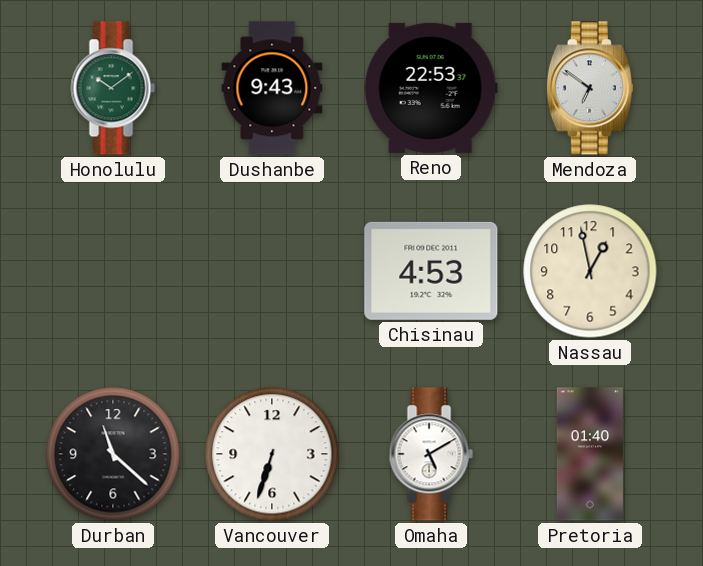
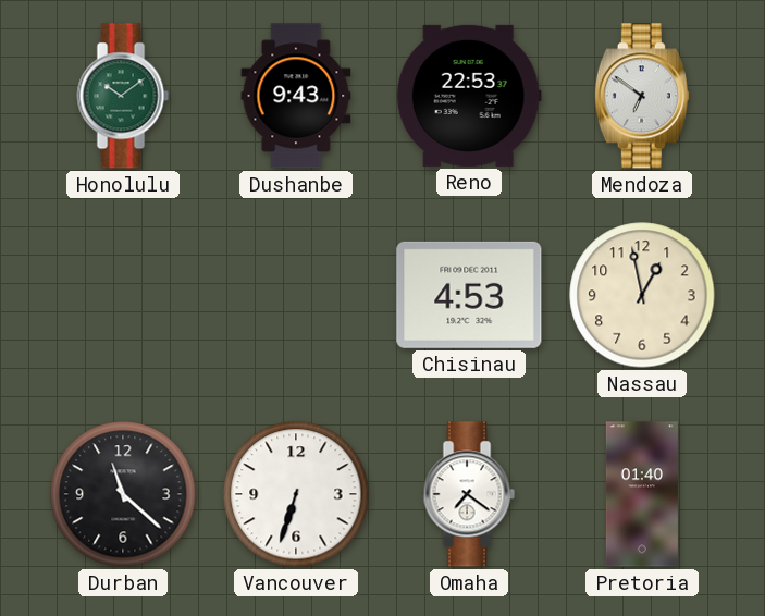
Omaha: 5:10 -> 7:21
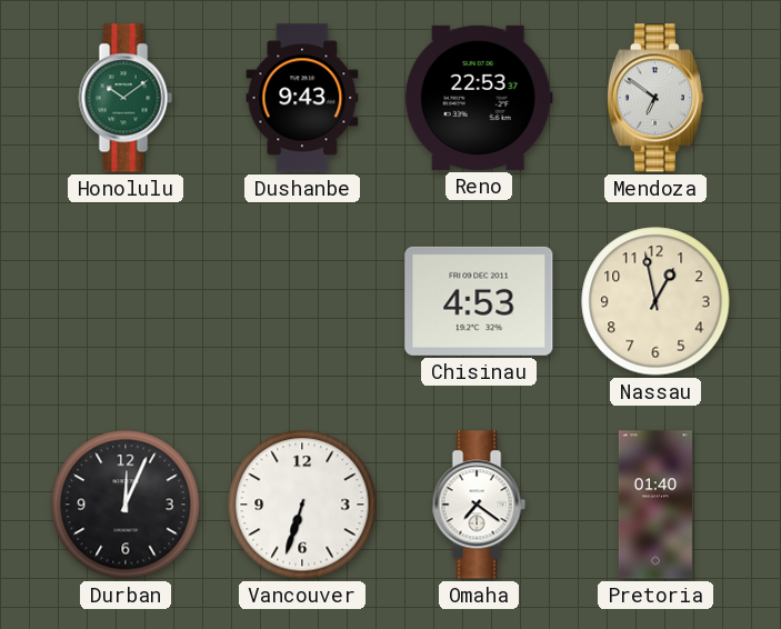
Durban: 11:22 -> 12:04
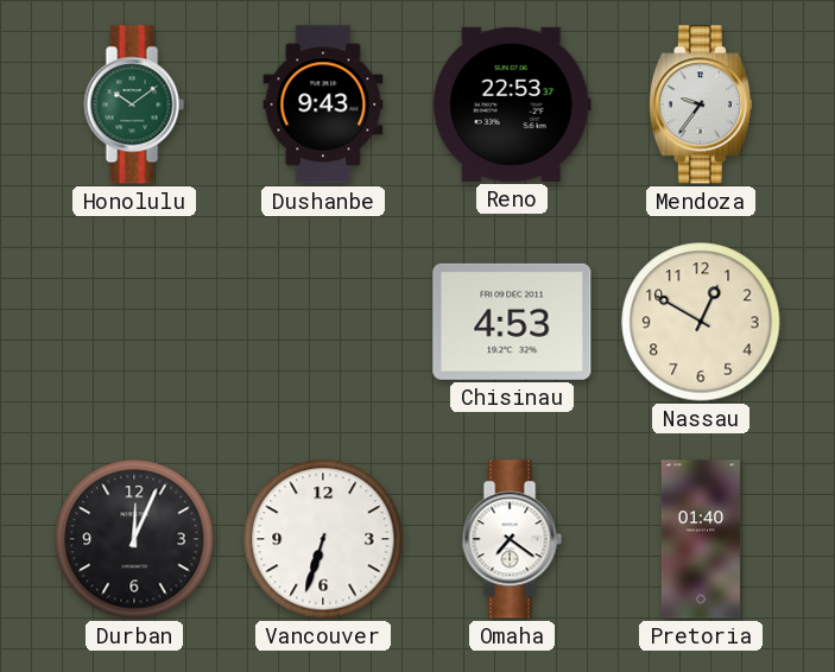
Mendoza: 6:51 -> 9:36
Nassau: 12:58 -> 12:50
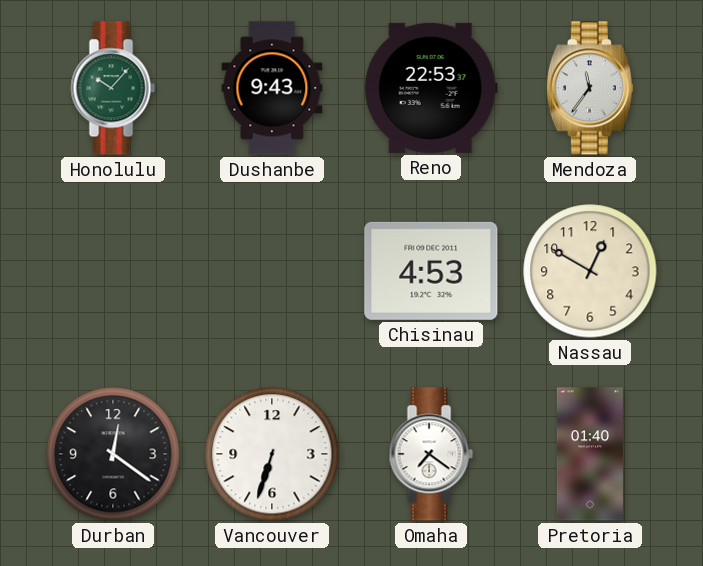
Honolulu: 10:09 -> 10:07
Mendoza: 9:36 -> 11:36
Durban: 12:04 -> 12:21
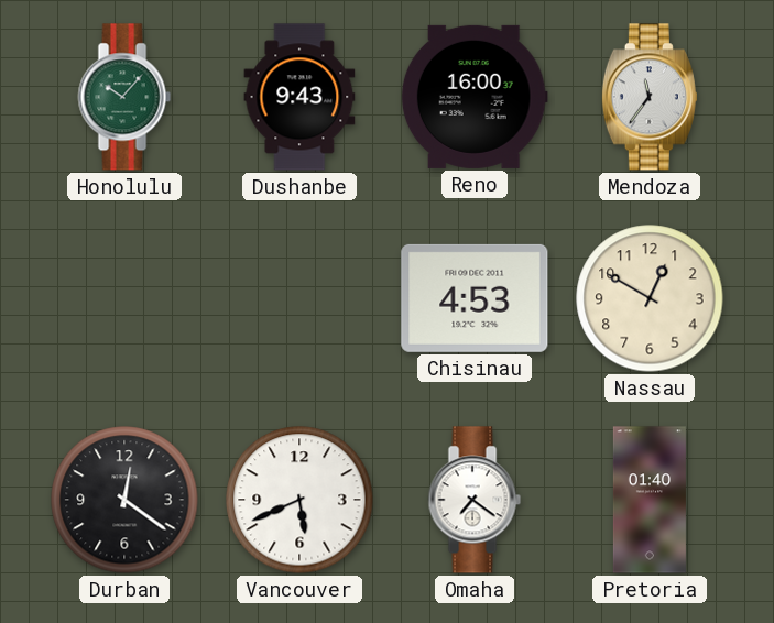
Reno: 22:53 -> 16:00
Vancouver: 6:33 -> 5:41
